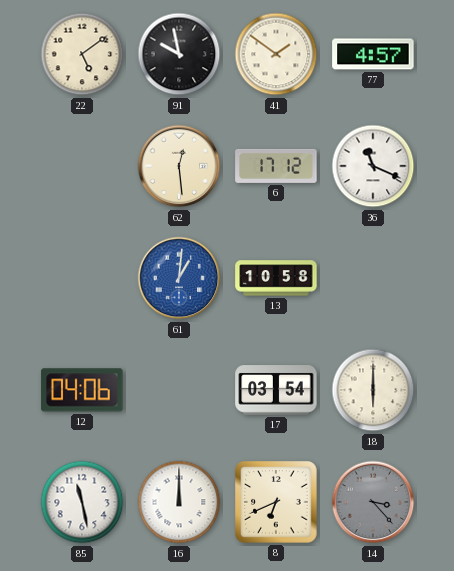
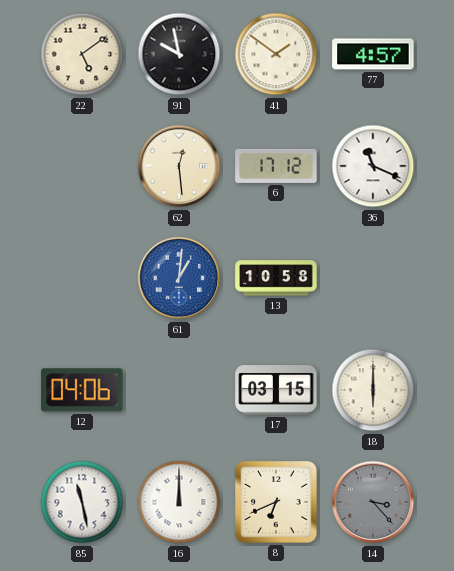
17: 03:54 -> 03:15
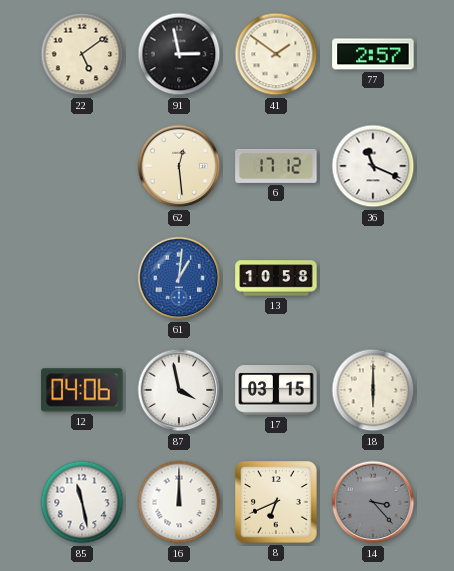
91: 9:58 -> 2:58
77: 4:57 -> 2:57
87: none -> 3:58
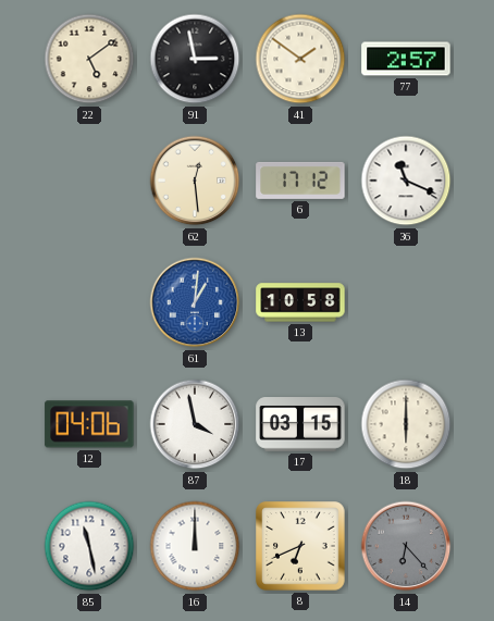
14: 3:23 -> 6:23
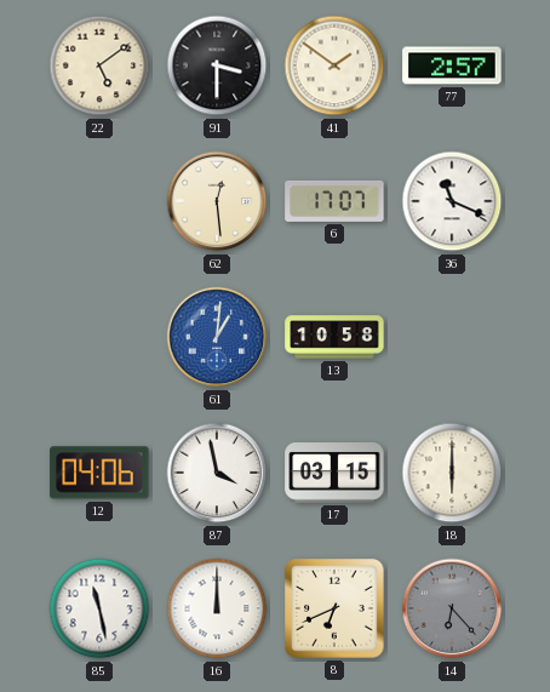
91: 2:58 -> 3:30
6: 17:12 -> 17:07
